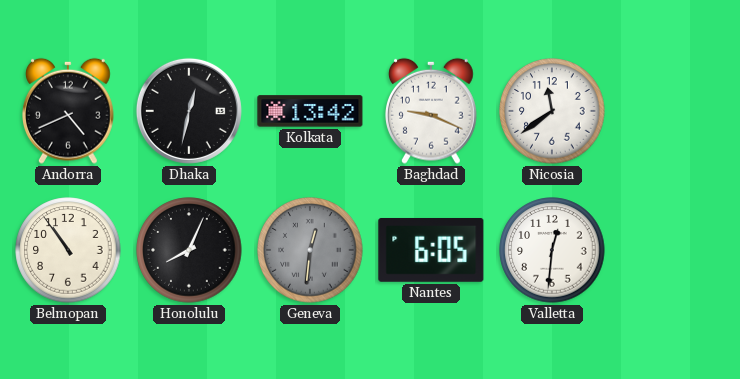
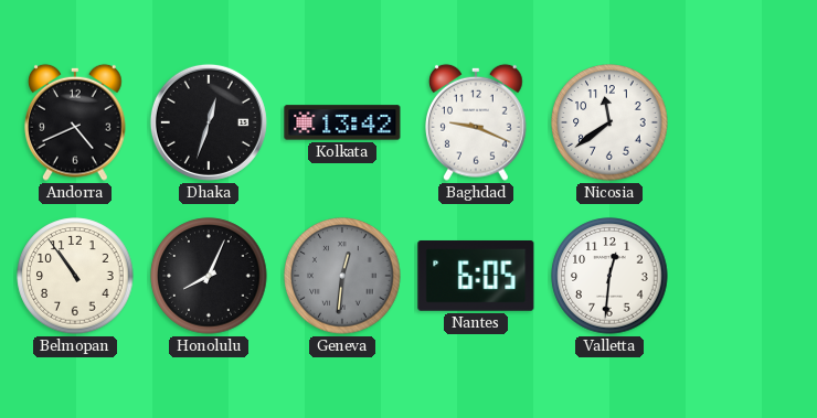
Dhaka: 12:32 -> 12:33
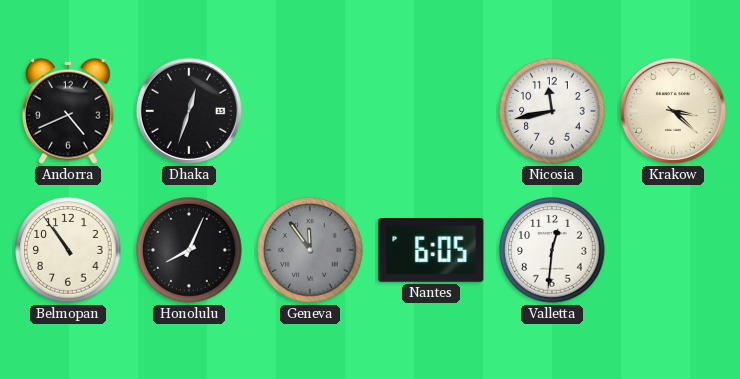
Kolkata: 13:42 -> none
Baghdad: 9:19 -> none
Nicosia: 11:39 -> 11:43
Krakow: none -> 3:22
Geneva: 12:31 -> 11:54
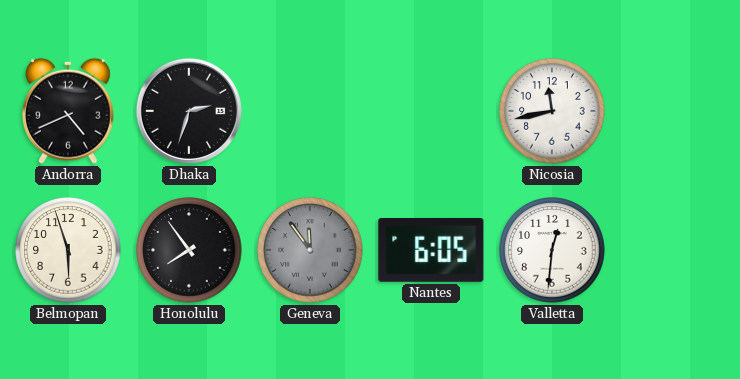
Dhaka: 12:33 -> 2:33
Krakow: 3:22 -> none
Belmopan: 10:54 -> 5:57
Honolulu: 8:04 -> 7:54
